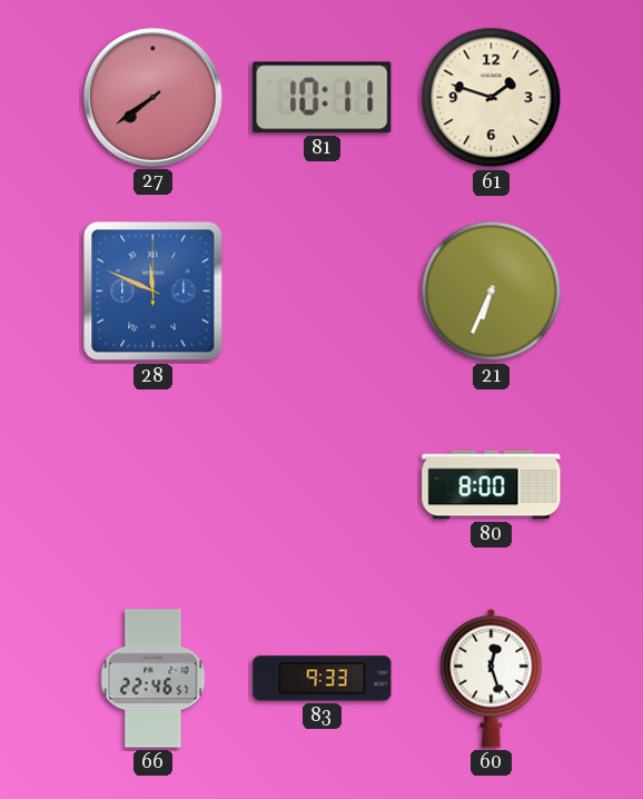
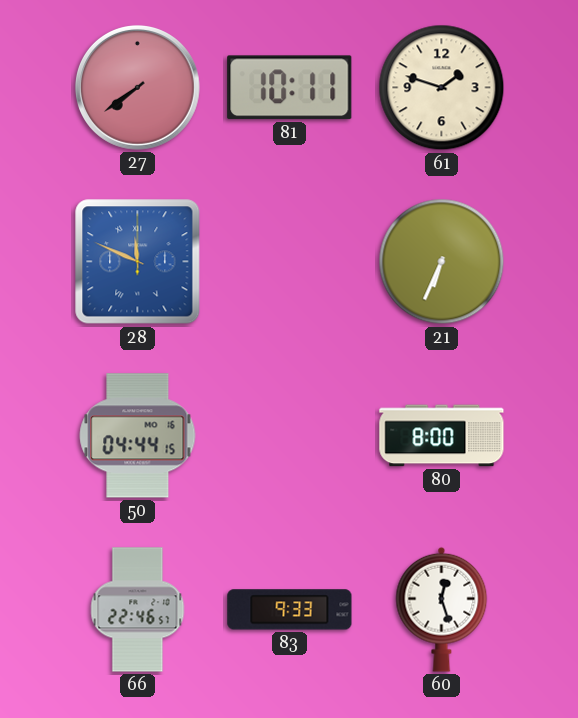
50: none -> 04:44
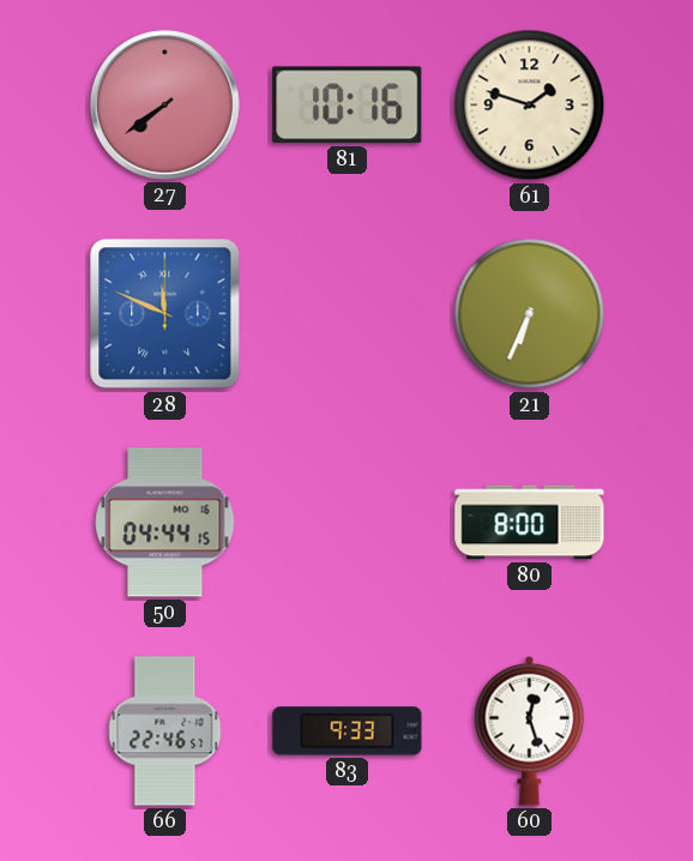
81: 10:11 -> 10:16
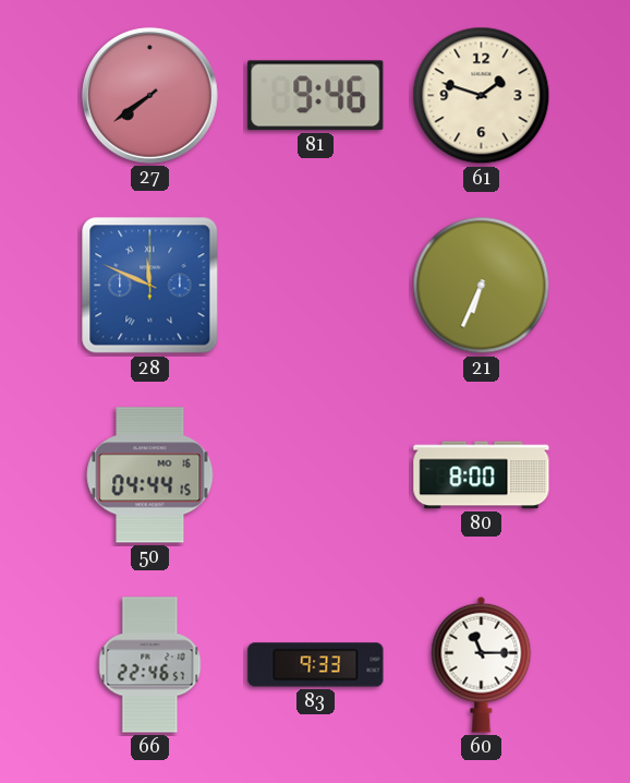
81: 10:16 -> 9:46
60: 12:27 -> 11:15
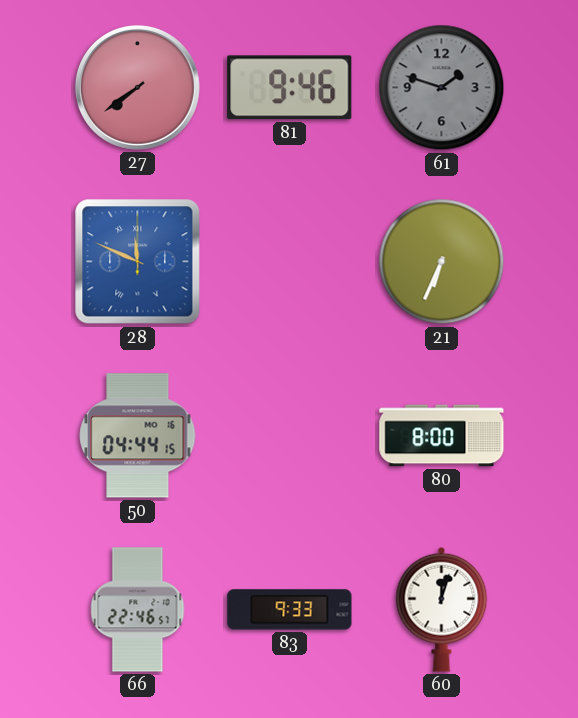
61 dial: cream -> grey
60: 11:15 -> 12:03
